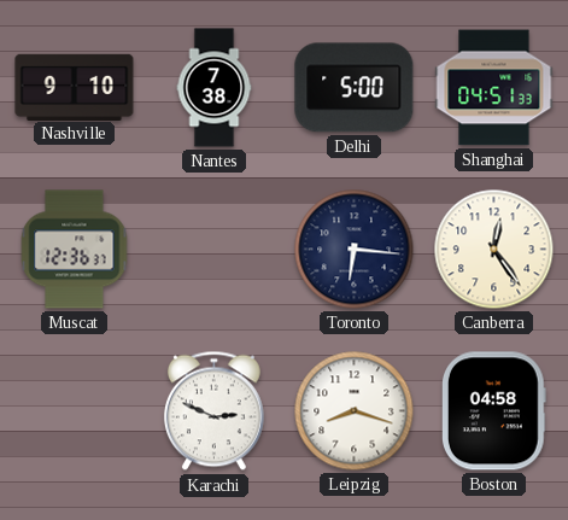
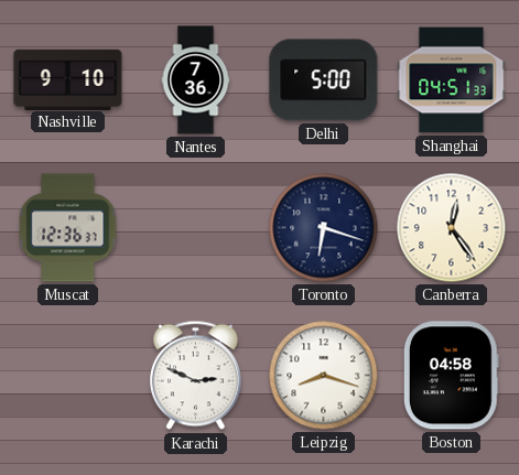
Nantes: 7:38 -> 7:36
Toronto: 6:16 -> 6:18
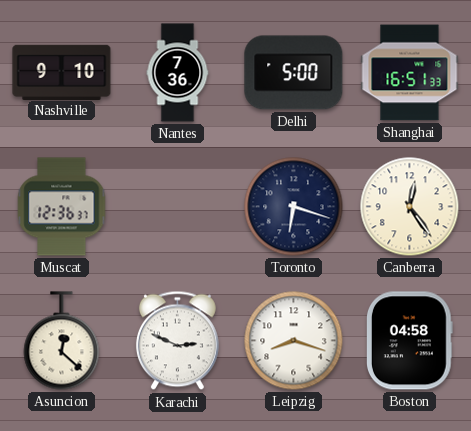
Shanghai: 04:51 -> 16:51
Asuncion: none -> 12:22
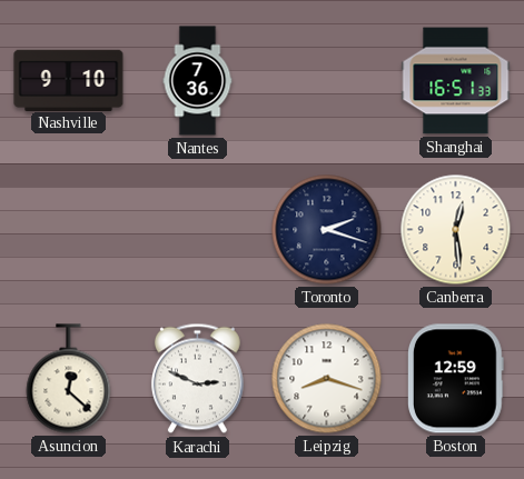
Delhi: 5:00 -> none
Muscat: 12:36 -> none
Toronto: 6:18 -> 2:18
Canberra: 12:24 -> 12:29
Boston: 04:58 -> 12:59
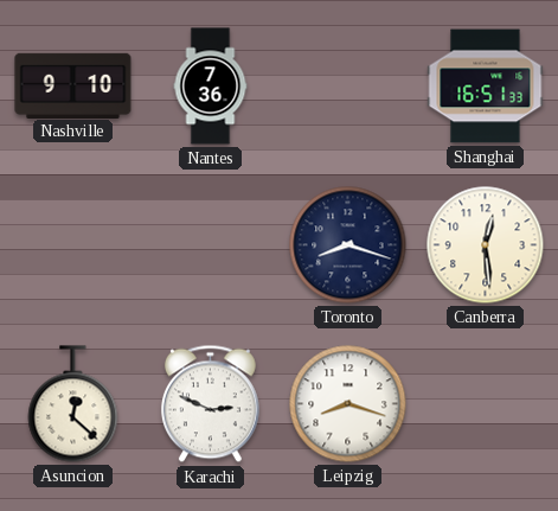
Toronto: 2:18 -> 8:18
Boston: 12:59 -> none
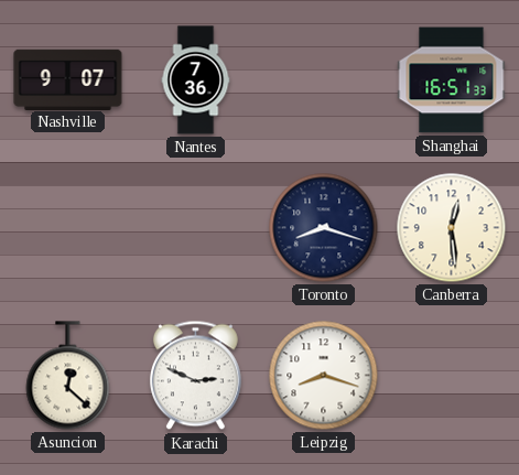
Nashville: 9:10 -> 9:07
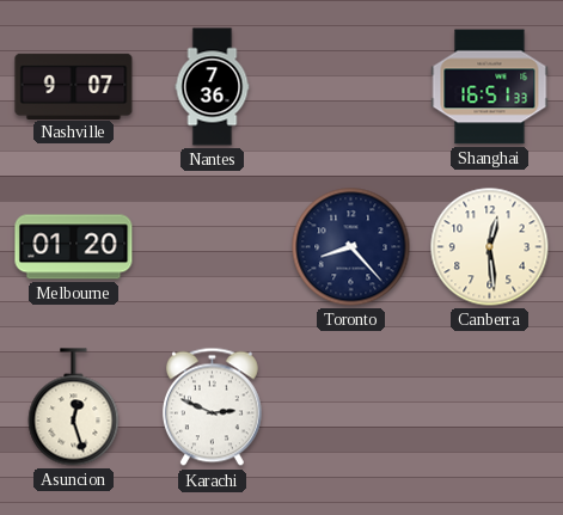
Melbourne: none -> 01:20
Toronto: 8:18 -> 8:23
Asuncion: 12:22 -> 12:27
Leipzig: 8:18 -> none
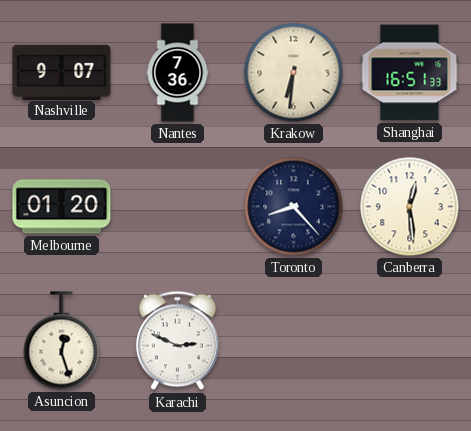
Krakow: none -> 6:31
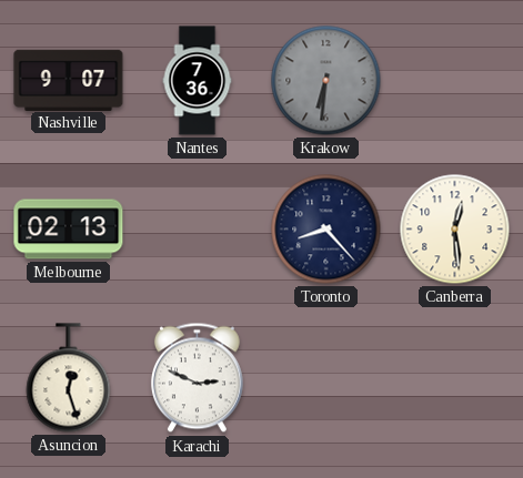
Krakow dial: cream -> grey
Shanghai: 16:51 -> none
Melbourne: 01:20 -> 02:13
